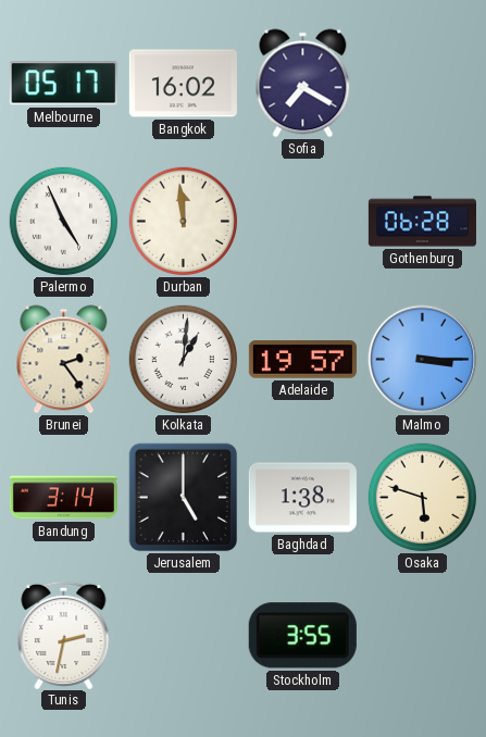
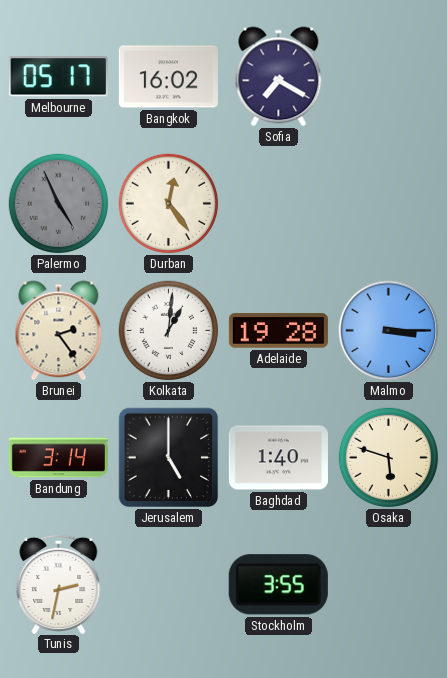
Palermo dial: white -> grey
Durban: 11:59 -> 12:24
Gothenburg: 06:28 -> none
Adelaide: 19:57 -> 19:28
Baghdad: 1:38 -> 1:40
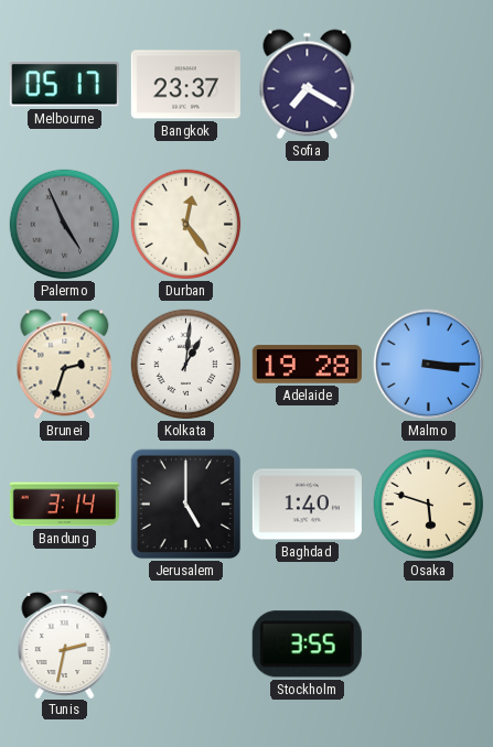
Bangkok: 16:02 -> 23:37
Brunei: 2:24 -> 2:33
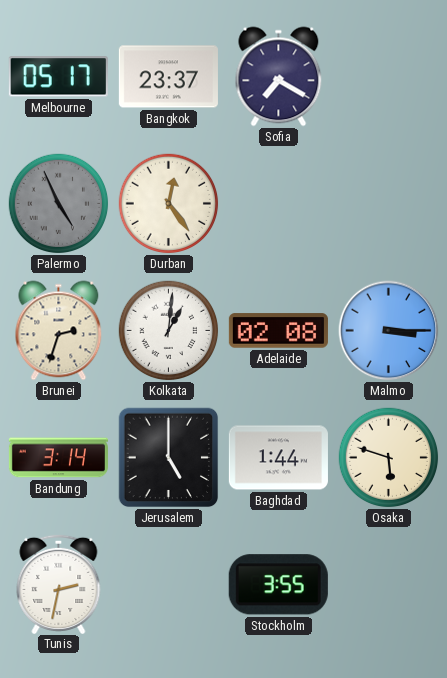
Adelaide: 19:28 -> 02:08
Baghdad: 1:40 -> 1:44
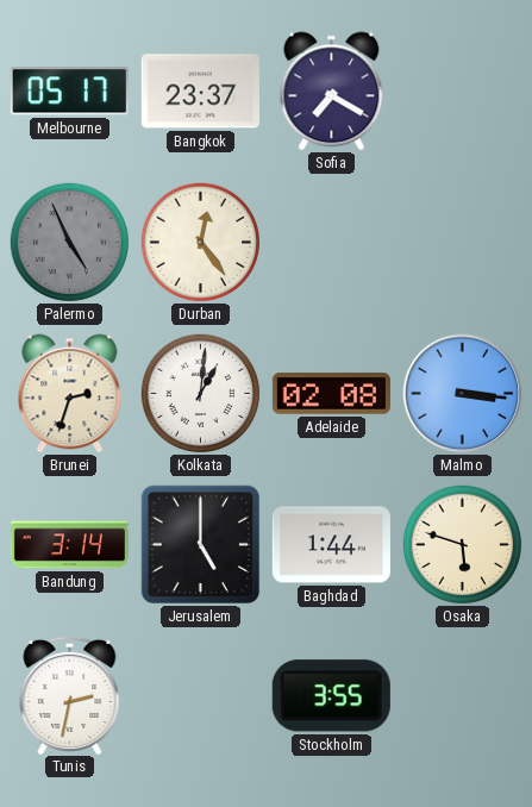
Malmo: 3:15 -> 3:16
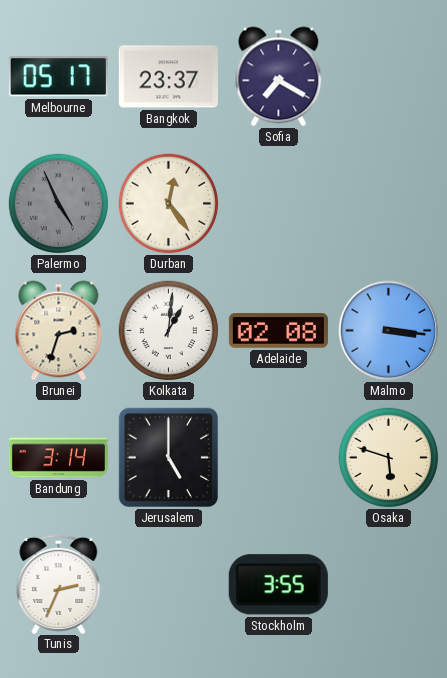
Baghdad: 1:44 -> none
Tunis: 2:32 -> 2:34
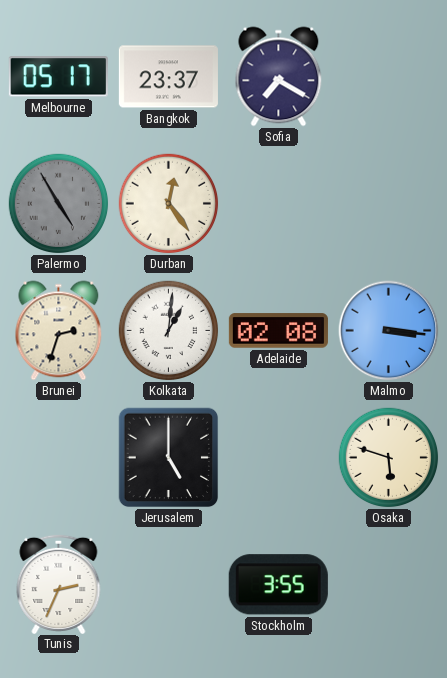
Palermo: 4:56 -> 4:55
Bandung: 3:14 -> none
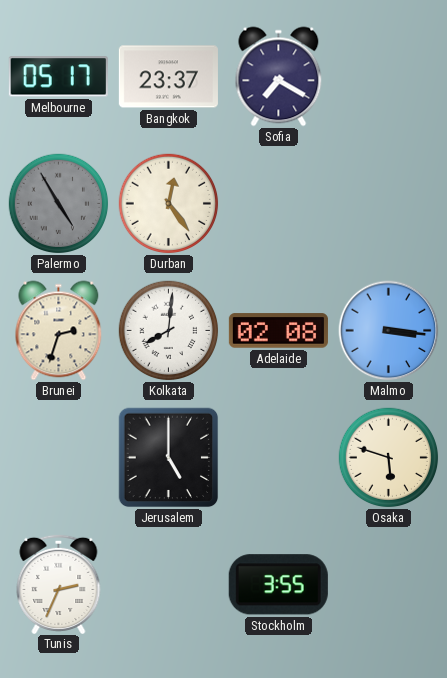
Kolkata: 1:01 -> 8:01
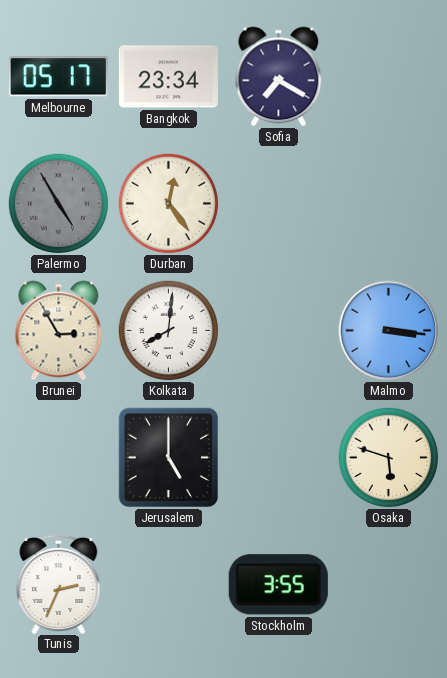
Bangkok: 23:37 -> 23:34
Brunei: 2:33 -> 2:55
Adelaide: 02:08 -> none
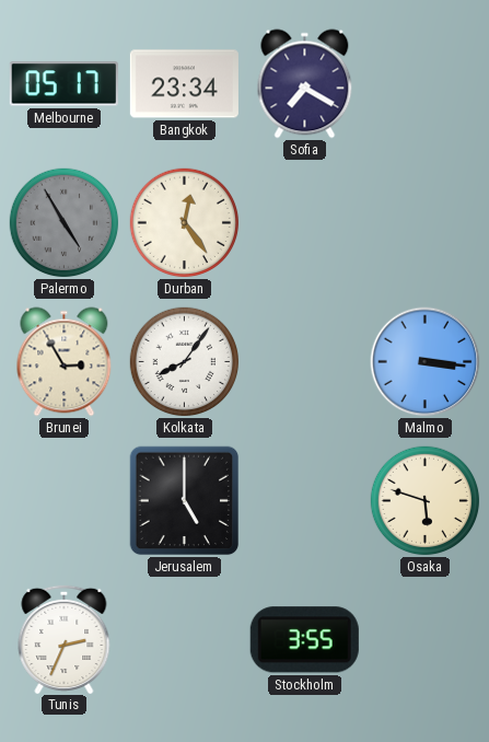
Kolkata: 8:01 -> 8:06
